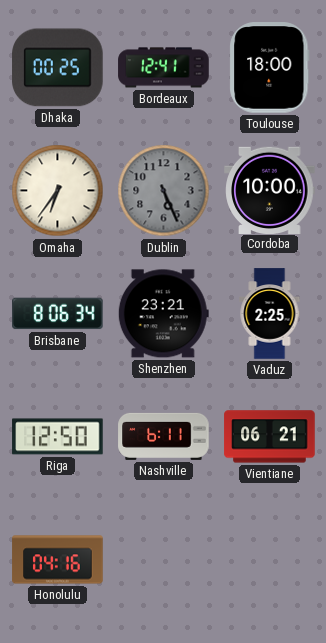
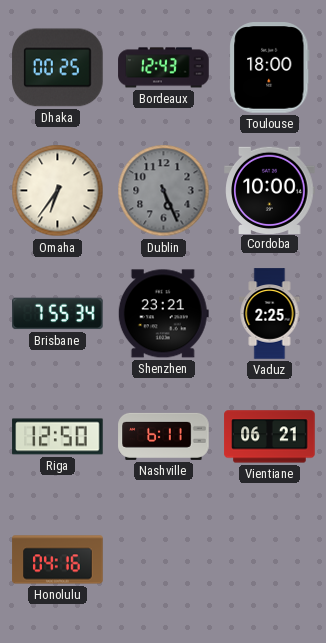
Bordeaux: 12:41 -> 12:43
Brisbane: 8:06 -> 7:55
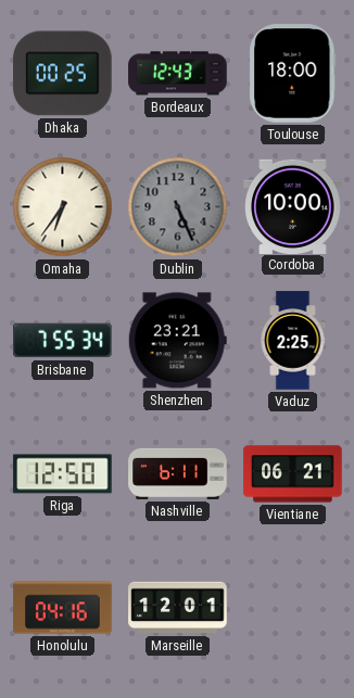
Marseille: none -> 12:01
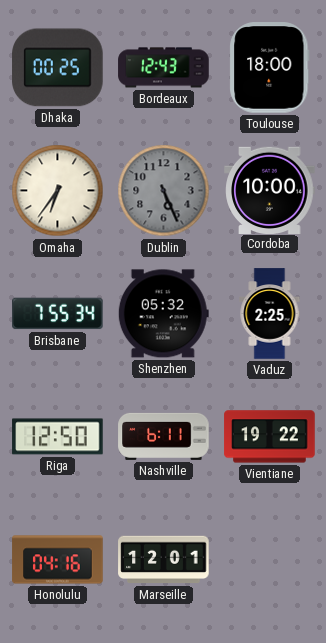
Shenzhen: 23:21 -> 05:32
Vientiane: 06:21 -> 19:22
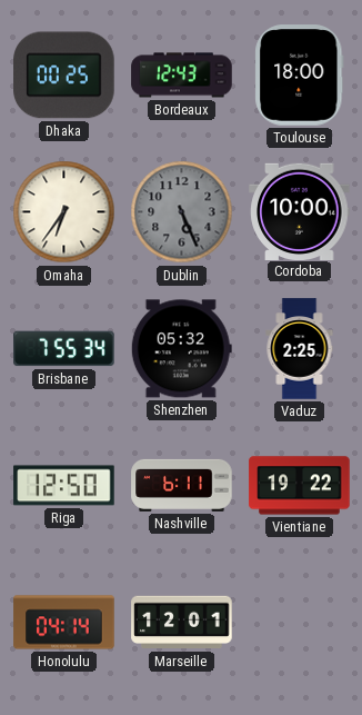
Honolulu: 04:16 -> 04:14
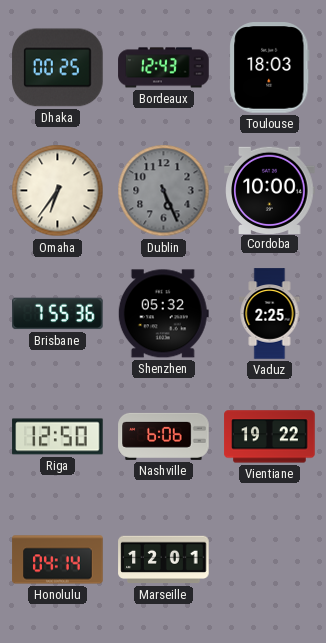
Toulouse: 18:00 -> 18:03
Brisbane: 7:55:34 -> 7:55:36
Nashville: 6:11 -> 6:06
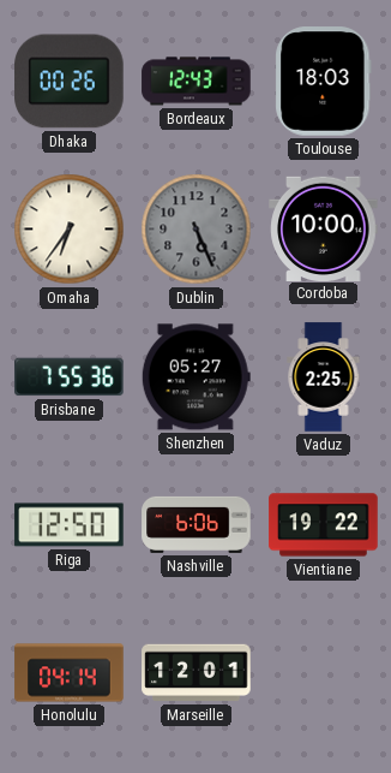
Dhaka: 00:25 -> 00:26
Shenzhen: 05:32 -> 05:27
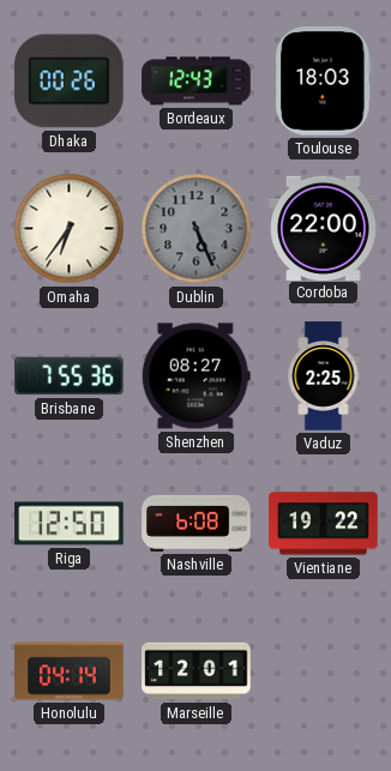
Cordoba: 10:00 -> 22:00
Shenzhen: 05:27 -> 08:27
Nashville: 6:06 -> 6:08
